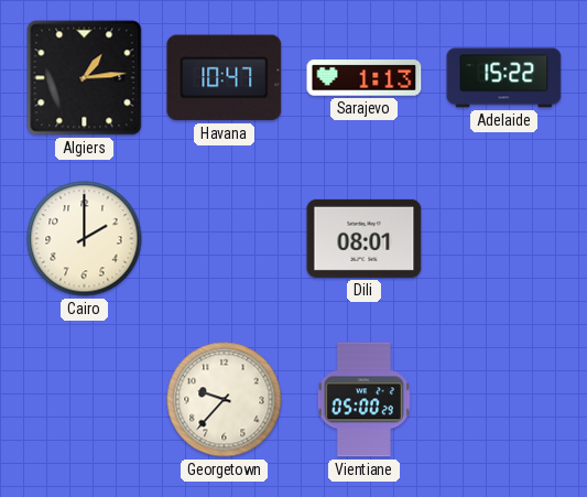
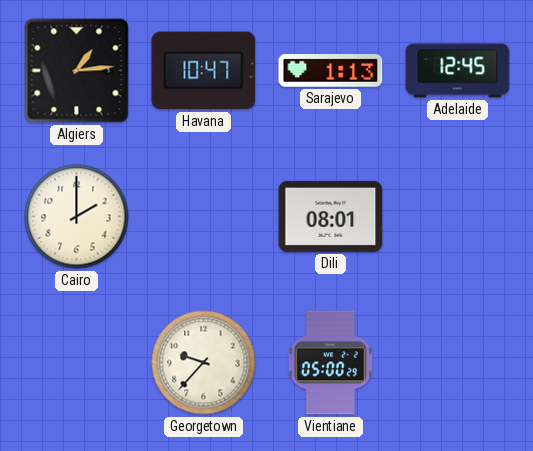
Adelaide: 15:22 -> 12:45
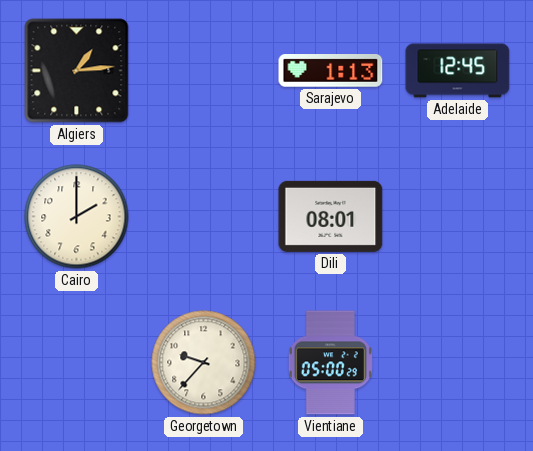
Havana: 10:47 -> none
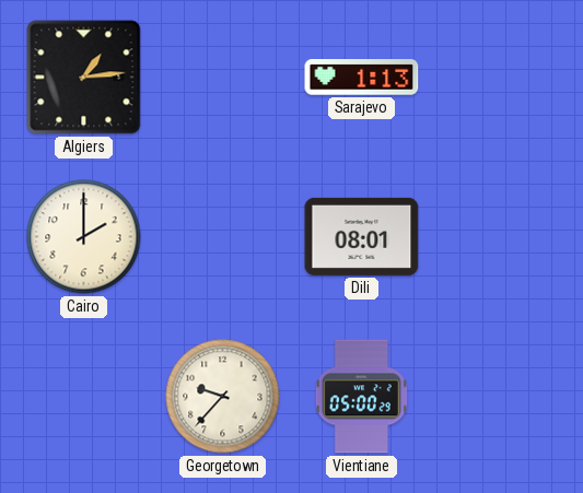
Adelaide: 12:45 -> none
